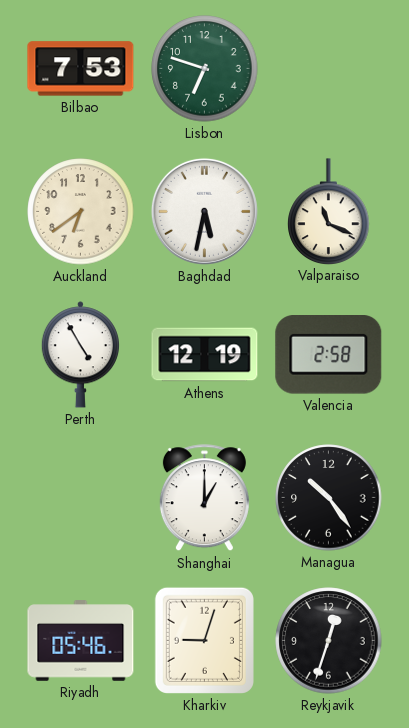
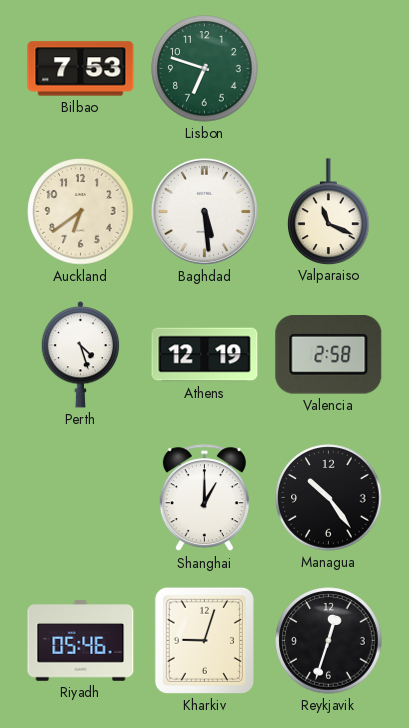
Baghdad: 5:32 -> 5:29
Perth: 4:55 -> 4:27
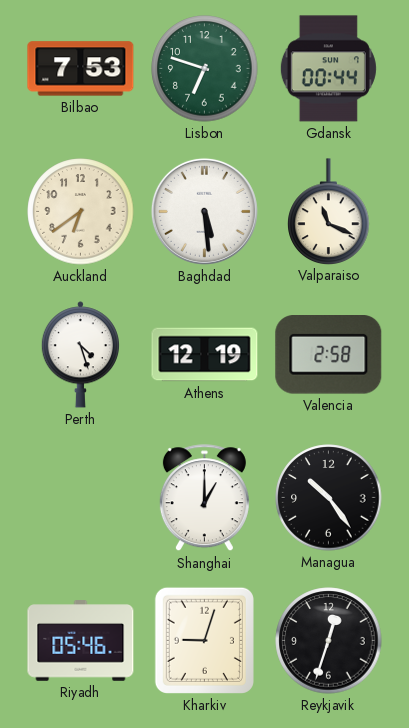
Gdansk: none -> 00:44
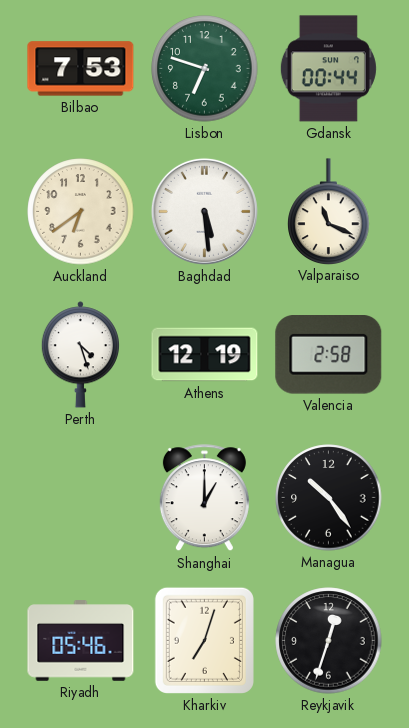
Kharkiv: 9:03 -> 7:03
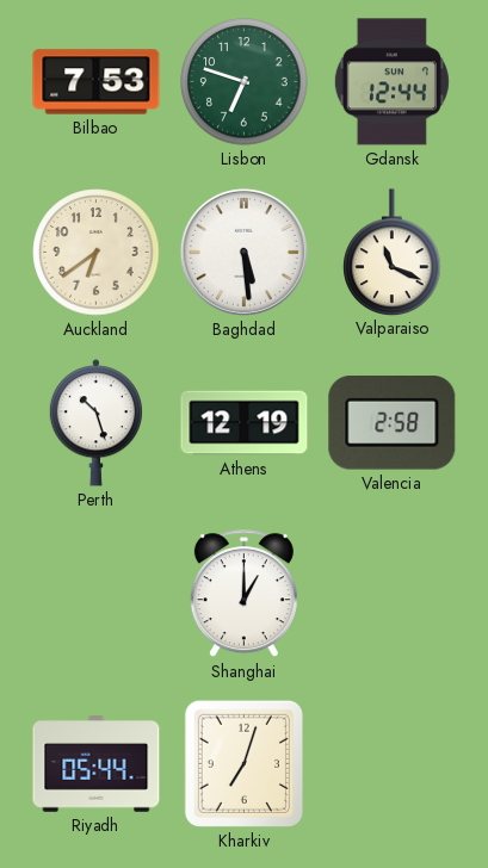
Gdansk: 00:44 -> 12:44
Perth: 4:27 -> 10:27
Managua: 10:24 -> none
Riyadh: 05:46 -> 05:44
Reykjavik: 12:33 -> none
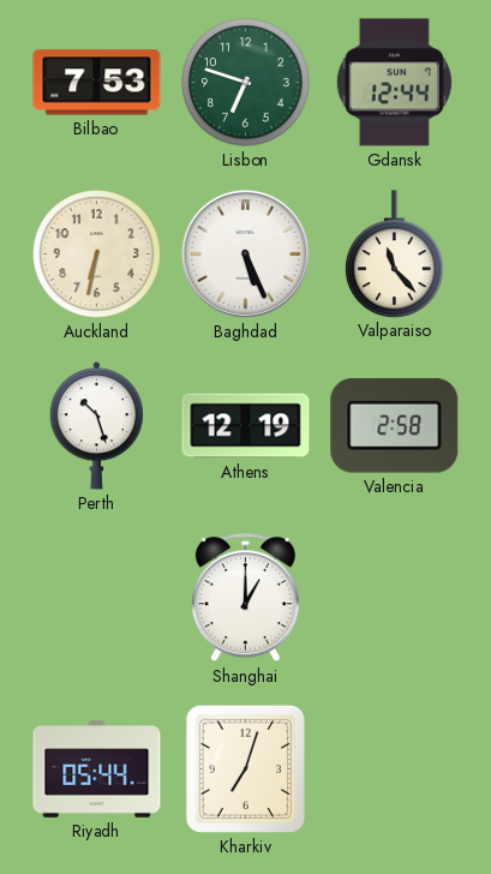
Auckland: 6:39 -> 6:32
Baghdad: 5:29 -> 5:26
Valparaiso: 11:19 -> 11:23
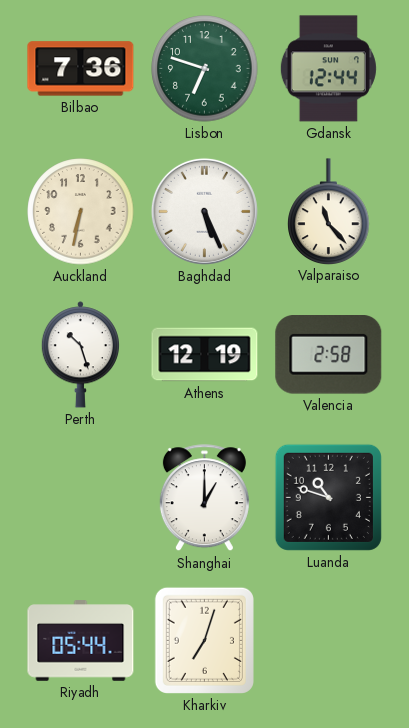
Bilbao: 7:53 -> 7:36
Luanda: none -> 10:48
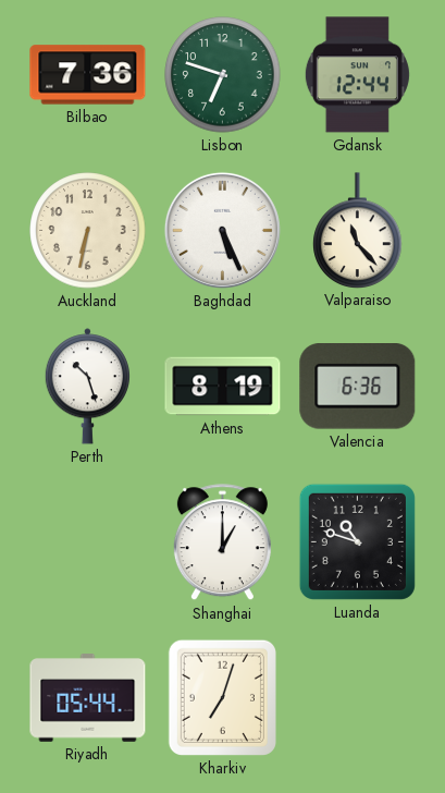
Athens: 12:19 -> 8:19
Valencia: 2:58 -> 6:36
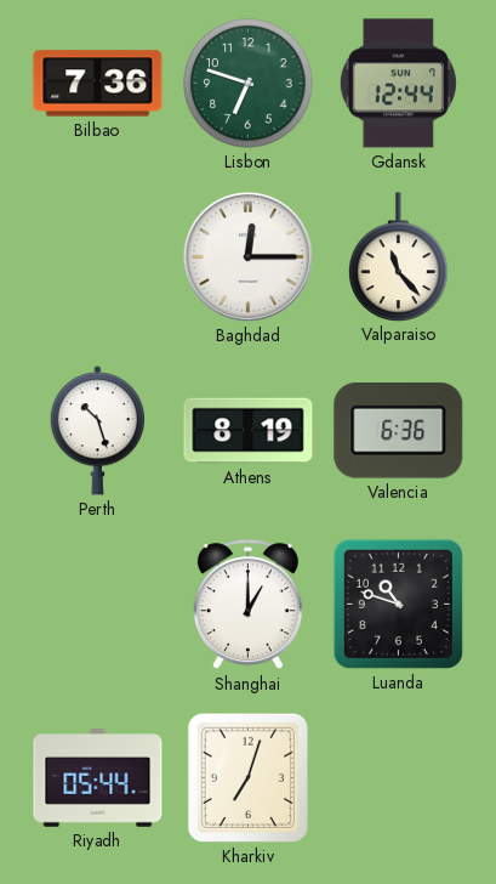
Auckland: 6:32 -> none
Baghdad: 5:26 -> 12:15
